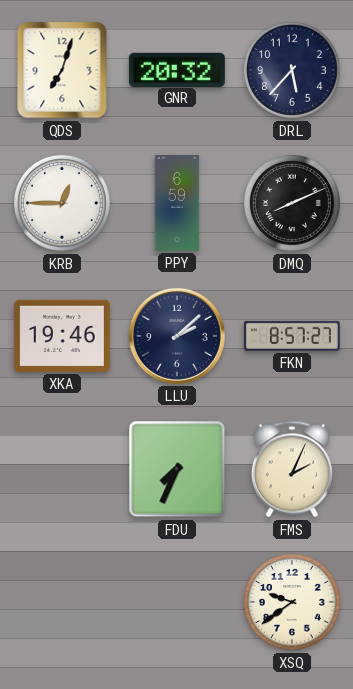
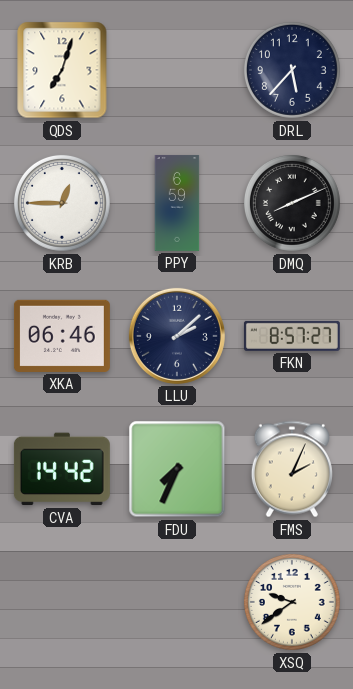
GNR: 20:32 -> none
XKA: 19:46 -> 06:46
CVA: none -> 14:42
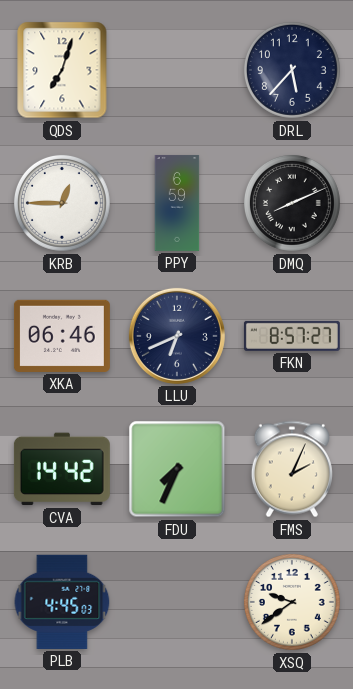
LLU: 2:08 -> 6:41
PLB: none -> 4:45
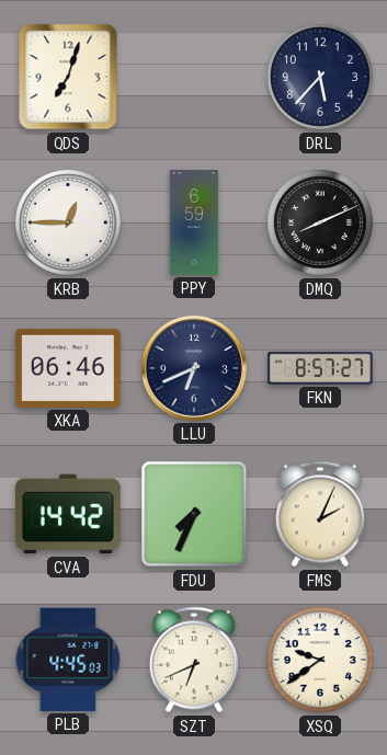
SZT: none -> 6:41
